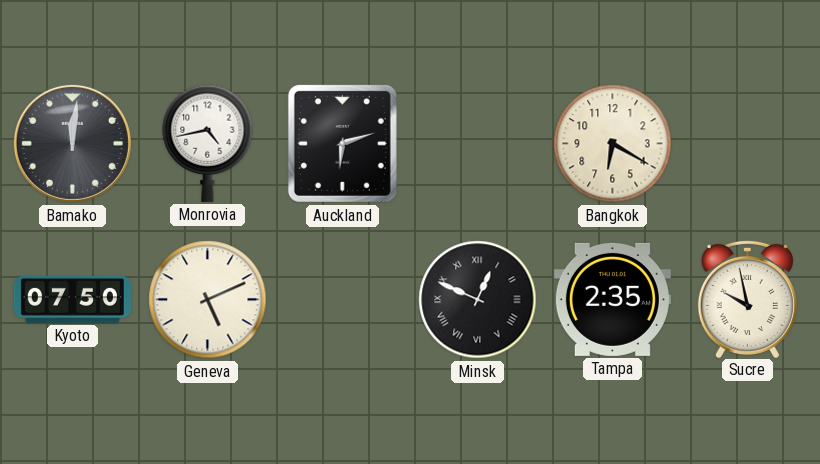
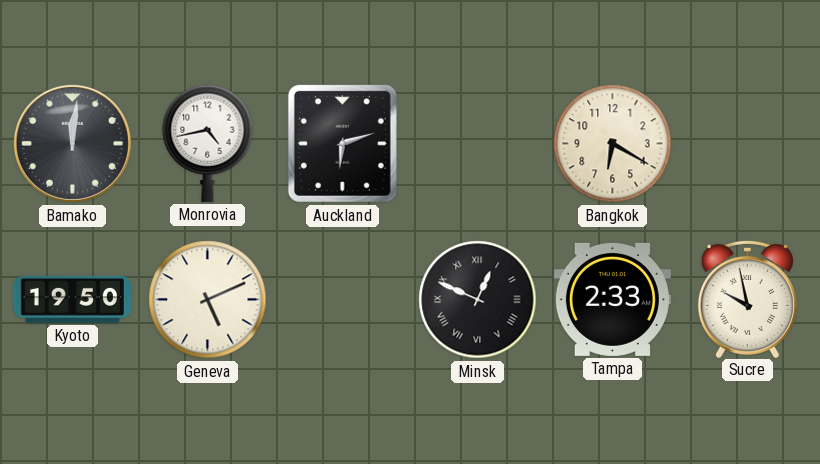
Kyoto: 07:50 -> 19:50
Tampa: 2:35 -> 2:33
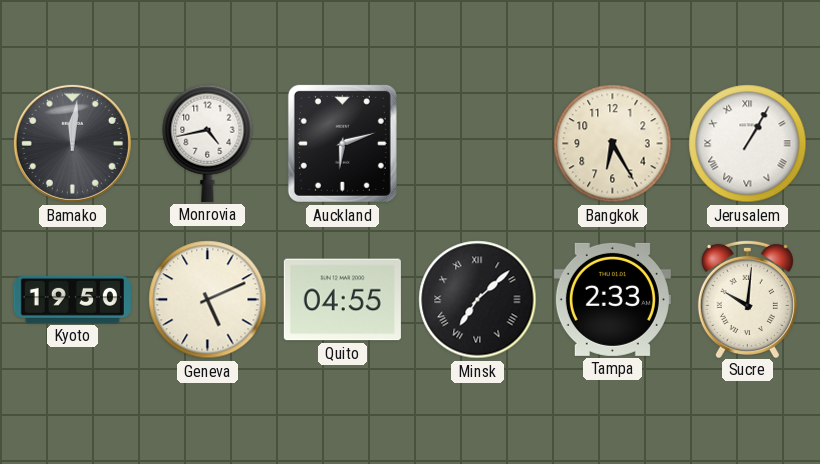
Bangkok: 6:20 -> 6:25
Jerusalem: none -> 1:05
Quito: none -> 04:55
Minsk: 12:49 -> 7:08
Sucre: 9:58 -> 10:01
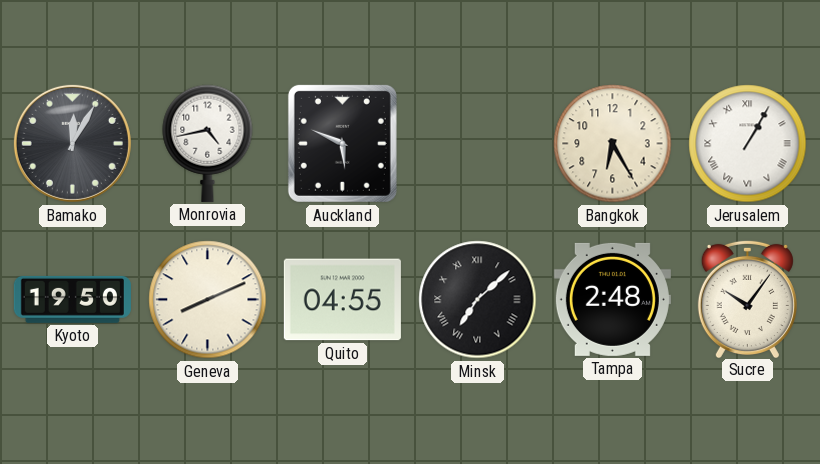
Bamako: 12:01 -> 12:05
Auckland: 6:12 -> 5:49
Geneva: 5:11 -> 8:11
Tampa: 2:33 -> 2:48
Sucre: 10:01 -> 10:06
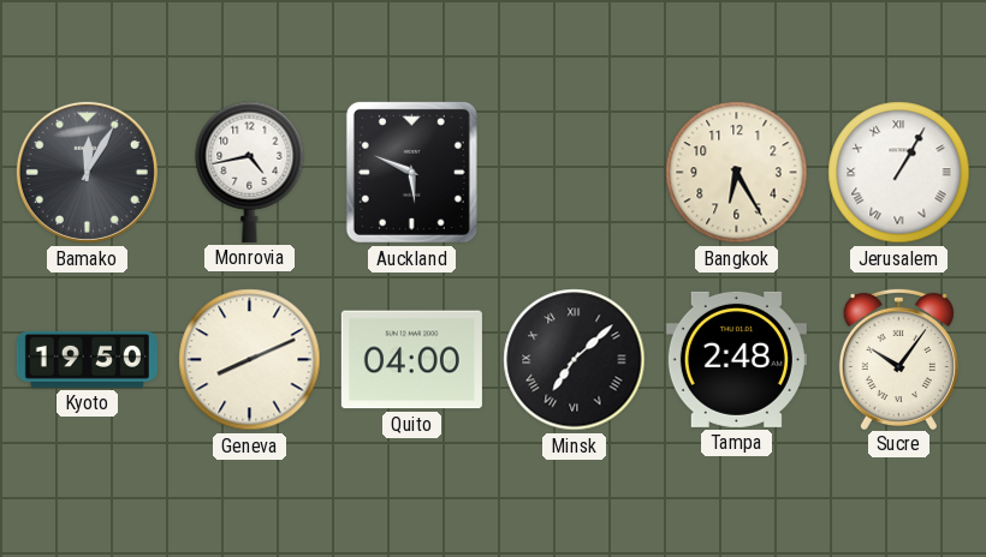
Quito: 04:55 -> 04:00
